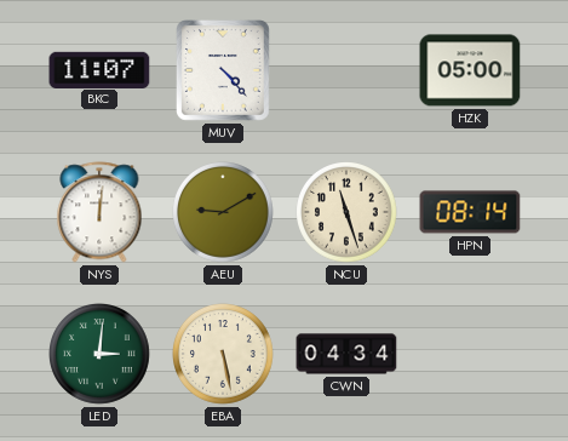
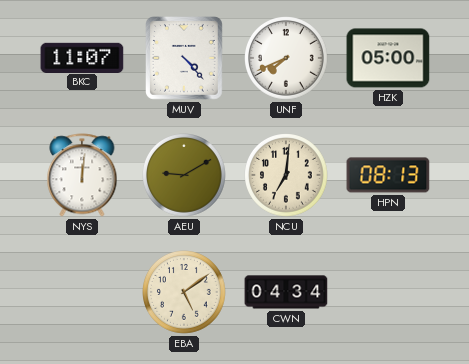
UNF: none -> 7:41
NCU: 11:27 -> 7:01
HPN: 08:14 -> 08:13
LED: 3:01 -> none
EBA: 5:28 -> 5:09
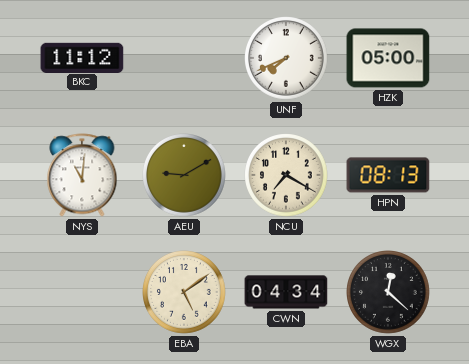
BKC: 11:07 -> 11:12
MUV: 4:23 -> none
NYS: 12:01 -> 11:01
NCU: 7:01 -> 7:20
WGX: none -> 12:22
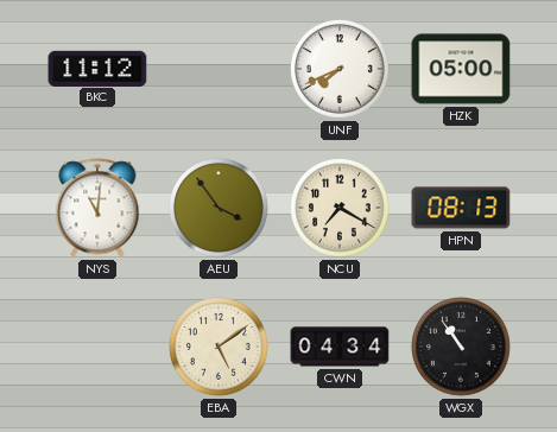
AEU: 9:10 -> 3:54
WGX: 12:22 -> 10:54
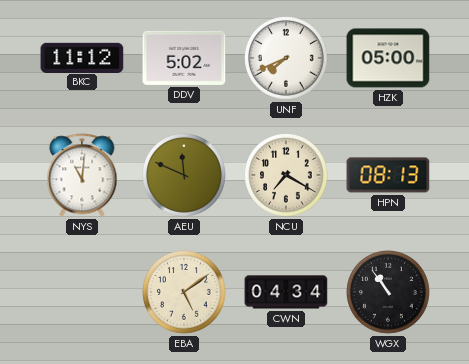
DDV: none -> 5:02
AEU: 3:54 -> 11:49
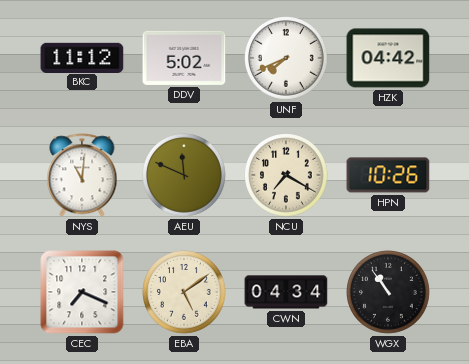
HZK: 05:00 -> 04:42
HPN: 08:13 -> 10:26
CEC: none -> 7:19
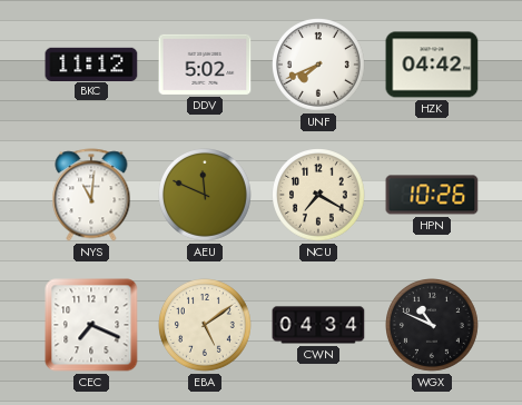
WGX: 10:54 -> 10:49
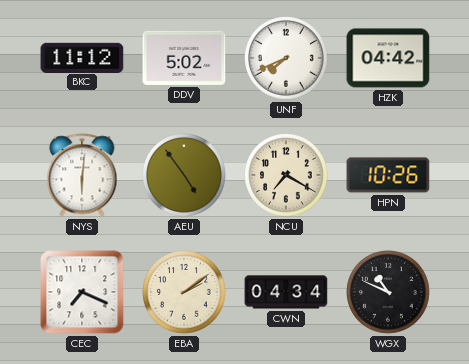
NYS: 11:01 -> 6:01
AEU: 11:49 -> 4:54
EBA: 5:09 -> 2:09
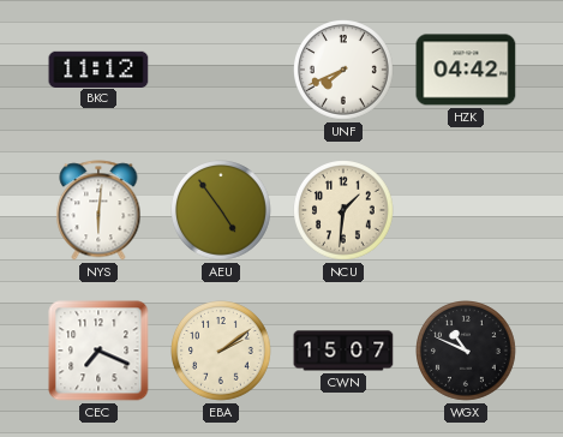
DDV: 5:02 -> none
NCU: 7:20 -> 1:31
HPN: 10:26 -> none
CWN: 04:34 -> 15:07
